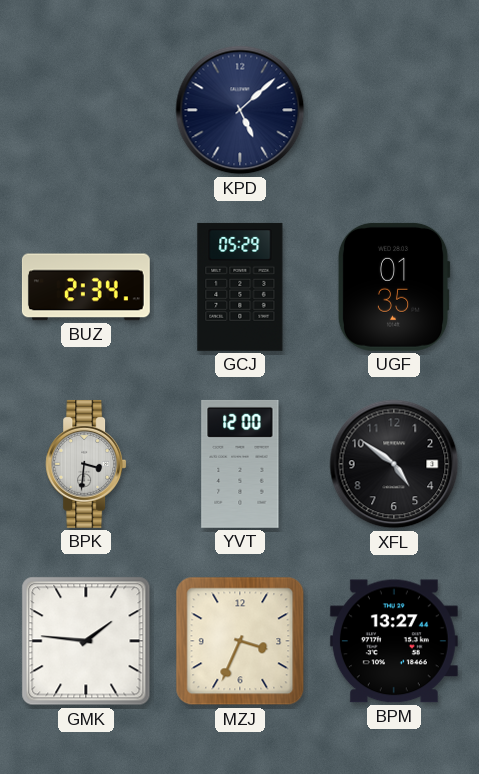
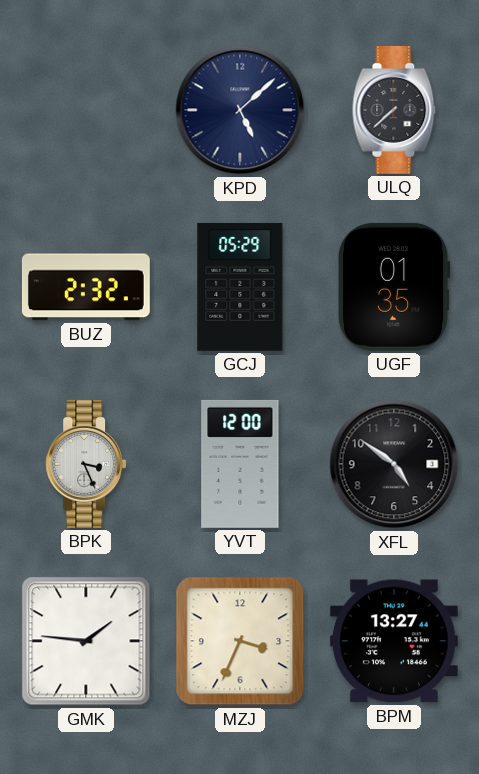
ULQ: none -> 7:38
BUZ: 2:34 -> 2:32
BPK: 3:31 -> 3:26
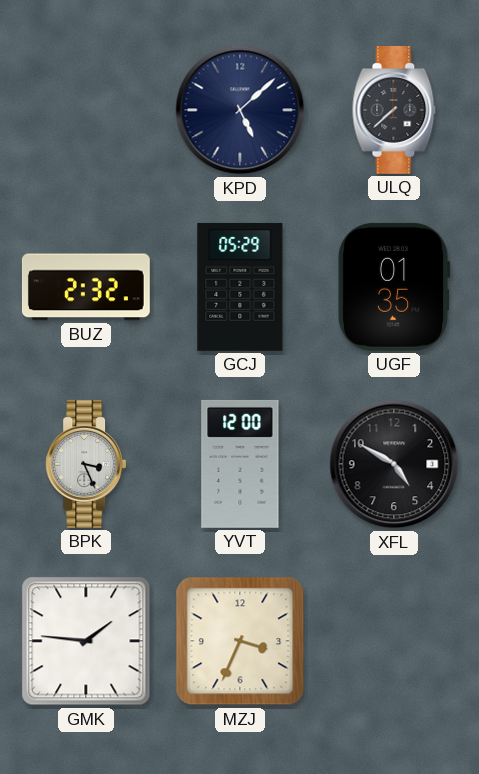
XFL: 4:51 -> 4:50
BPM: 13:27 -> none
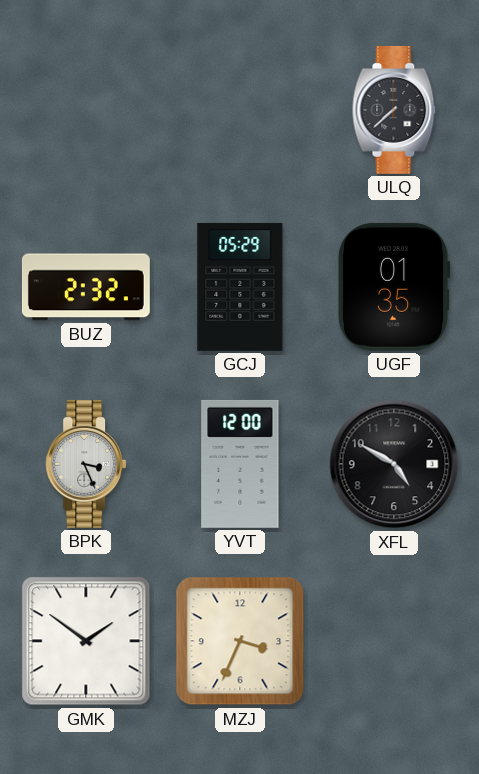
KPD: 5:08 -> none
GMK: 1:46 -> 1:51
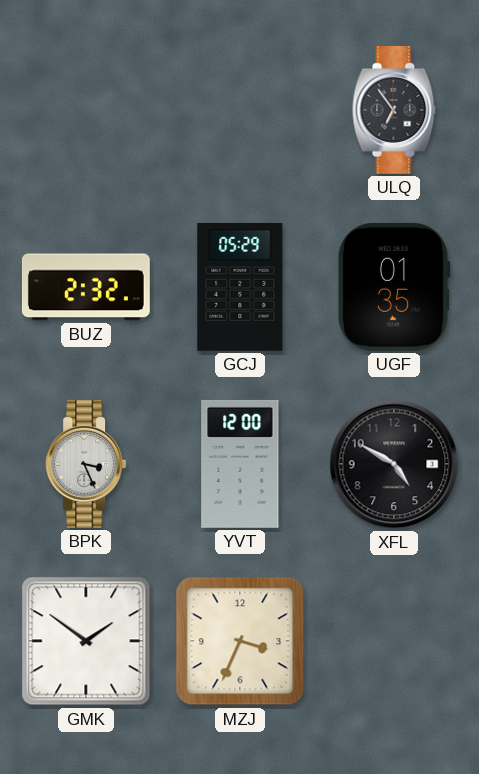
ULQ: 7:38 -> 6:54
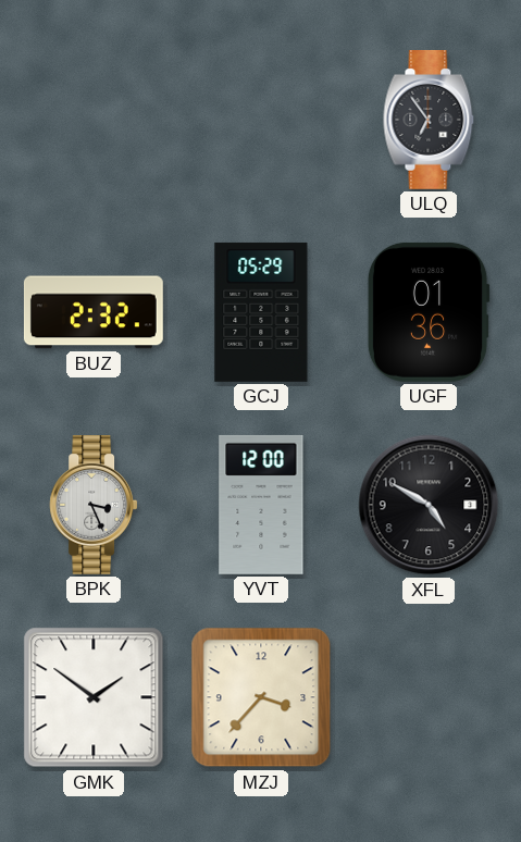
UGF: 01:35 -> 01:36
MZJ: 3:34 -> 3:37
